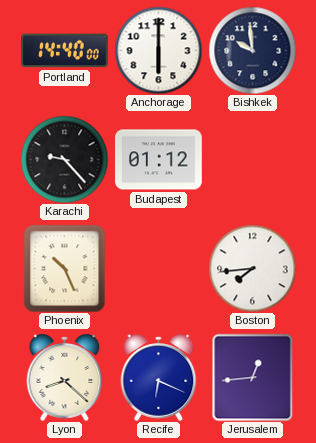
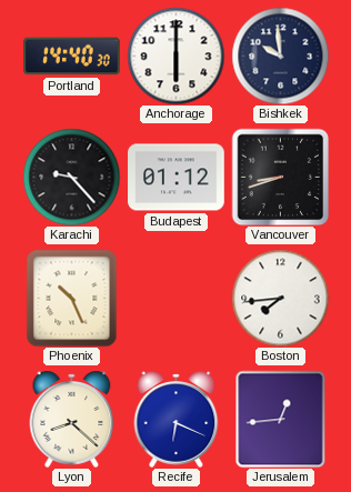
Portland: 14:40:00 -> 14:40:30
Vancouver: none -> 8:42
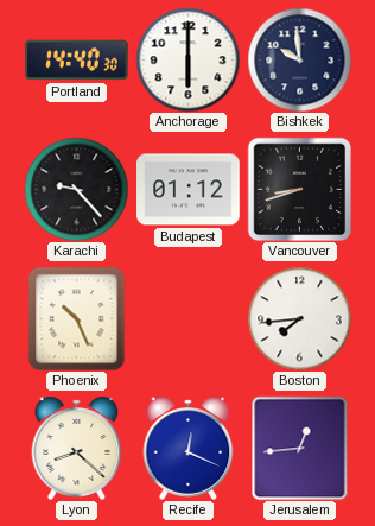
Recife: 6:19 -> 12:19
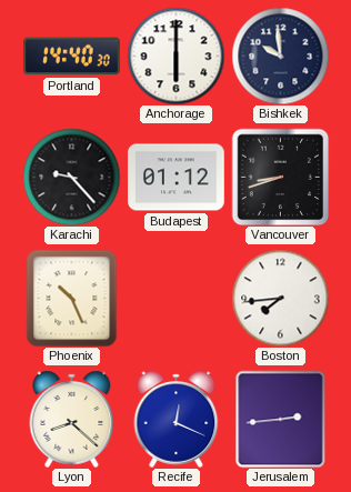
Jerusalem: 12:44 -> 2:44
